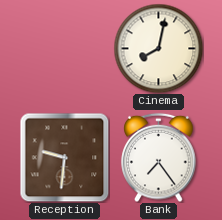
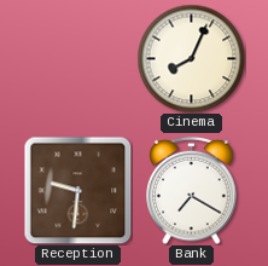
Cinema: 8:02 -> 8:04
Bank: 7:24 -> 7:20
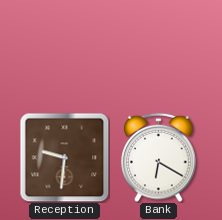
Cinema: 8:04 -> none
Bank: 7:20 -> 6:20
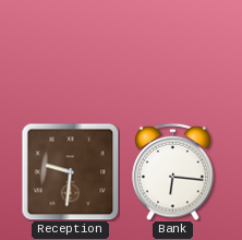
Bank: 6:20 -> 6:16
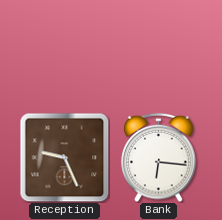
Reception: 9:31 -> 9:26
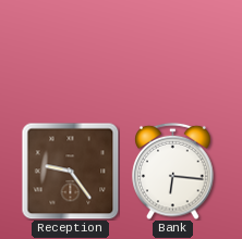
Reception: 9:26 -> 9:24
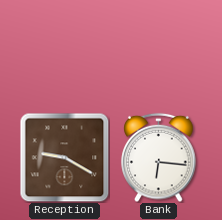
Reception: 9:24 -> 9:20
